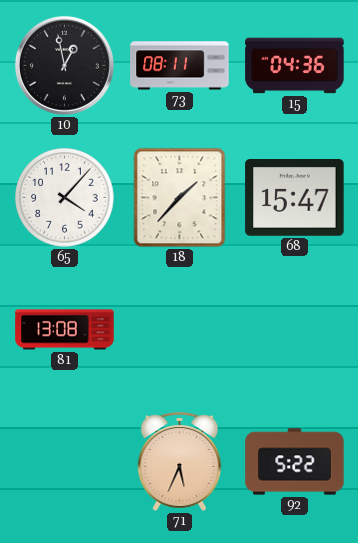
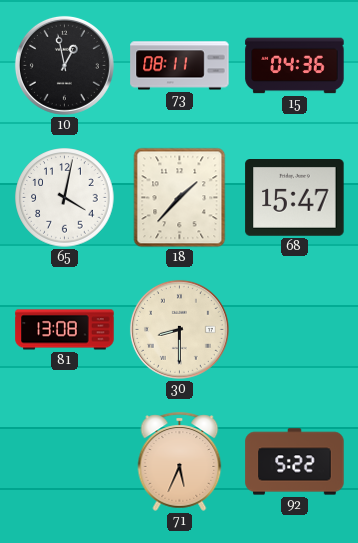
65: 4:07 -> 4:02
30: none -> 8:30
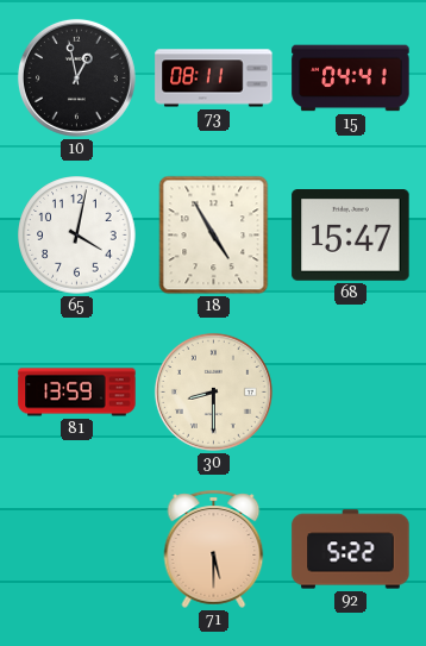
15: 04:36 -> 04:41
18: 1:37 -> 4:55
81: 13:08 -> 13:59
71: 5:34 -> 5:30
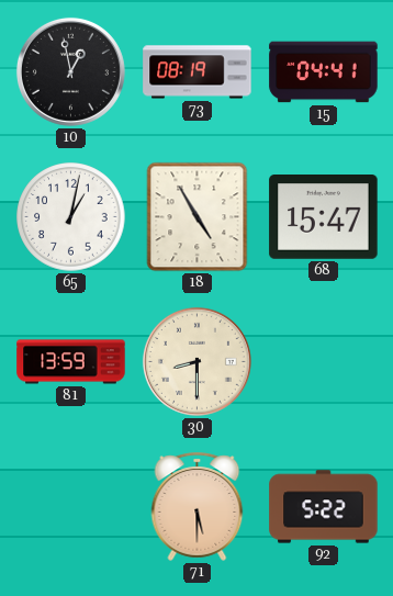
73: 08:11 -> 08:19
65: 4:02 -> 1:02
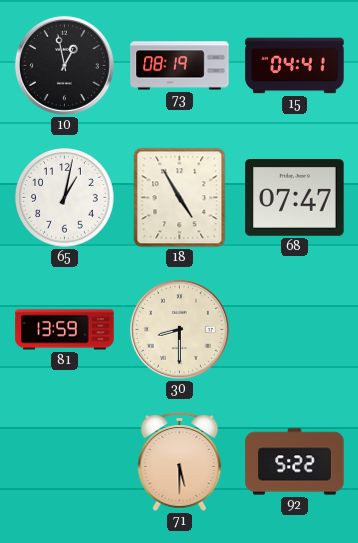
68: 15:47 -> 07:47
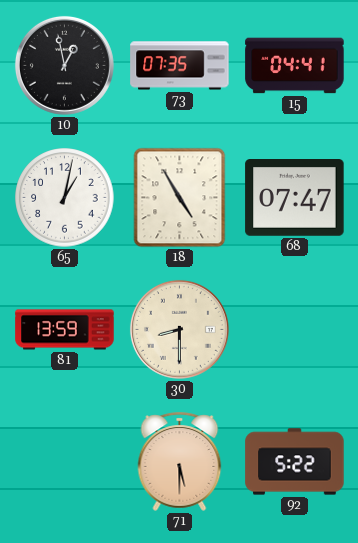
73: 08:19 -> 07:35
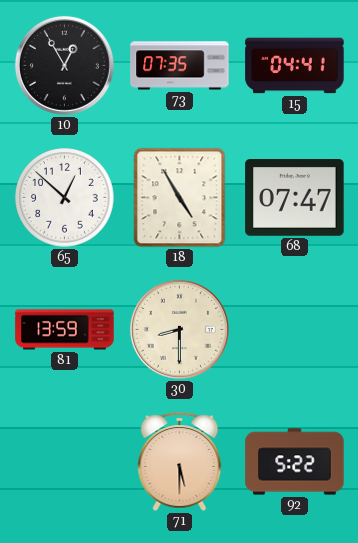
10: 12:58 -> 12:55
65: 1:02 -> 12:52
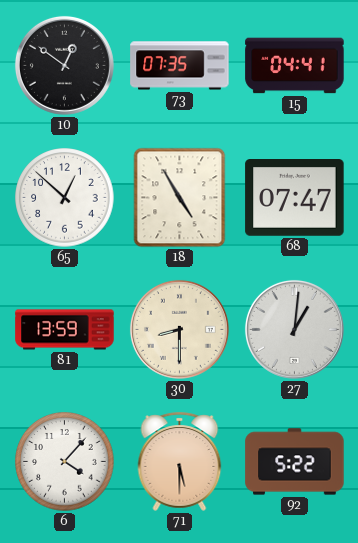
10: 12:55 -> 12:51
27: none -> 1:01
6: none -> 4:07
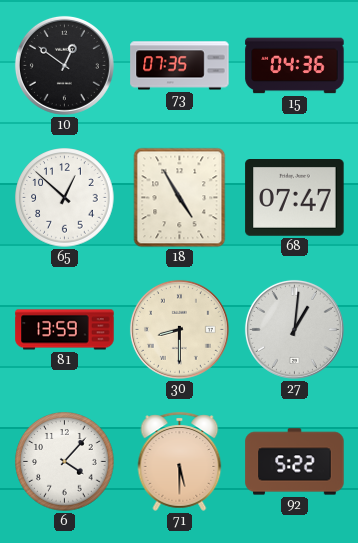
15: 04:41 -> 04:36
